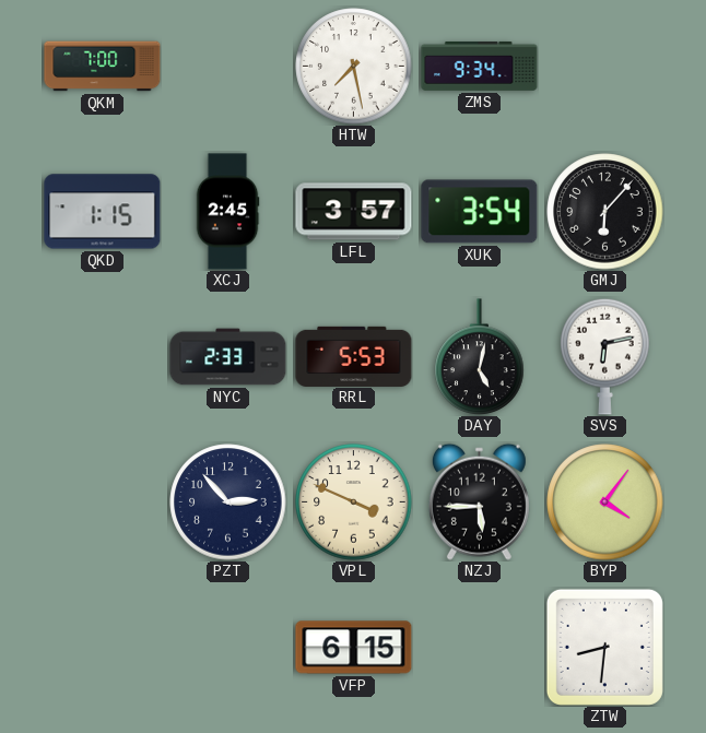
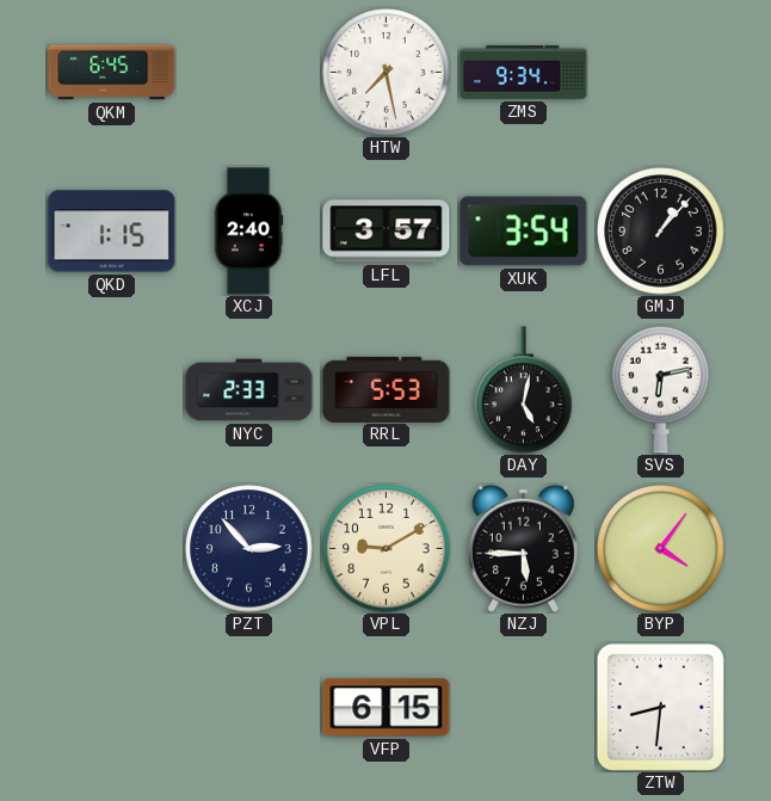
QKM: 7:00 -> 6:45
XCJ: 2:45 -> 2:40
GMJ: 6:07 -> 1:07
VPL: 3:49 -> 9:10
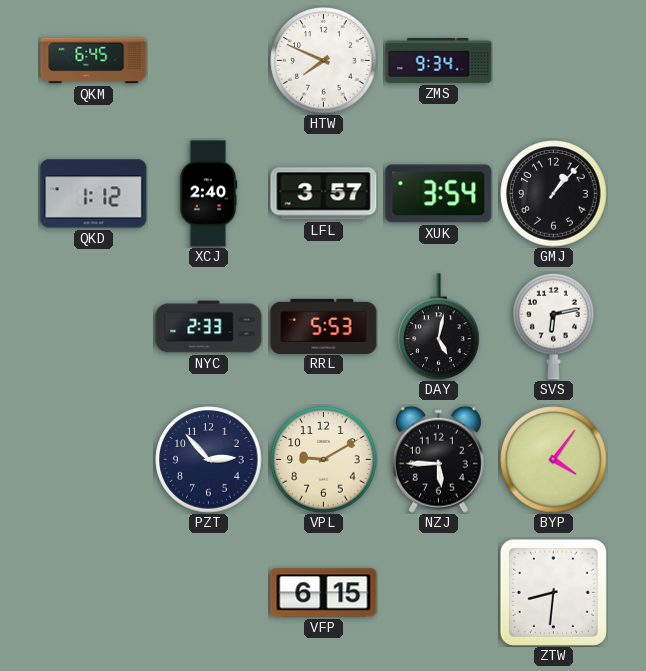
HTW: 7:28 -> 7:49
QKD: 1:15 -> 1:12
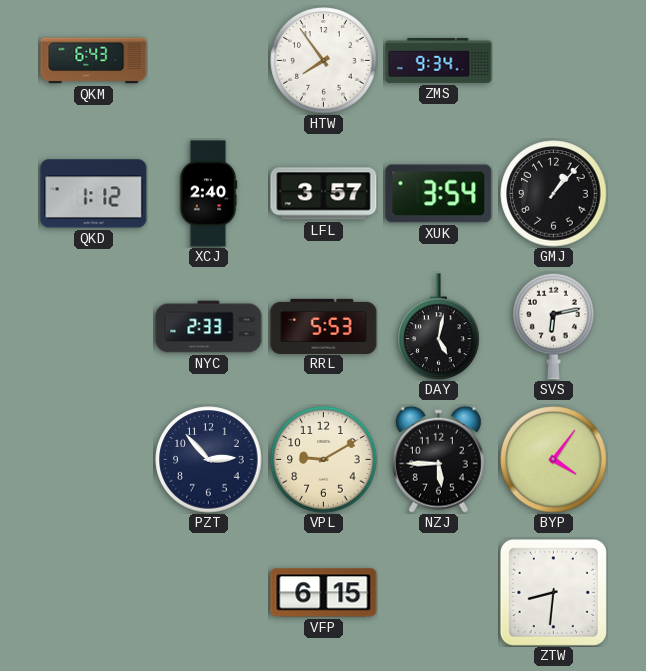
QKM: 6:45 -> 6:43
HTW: 7:49 -> 7:54
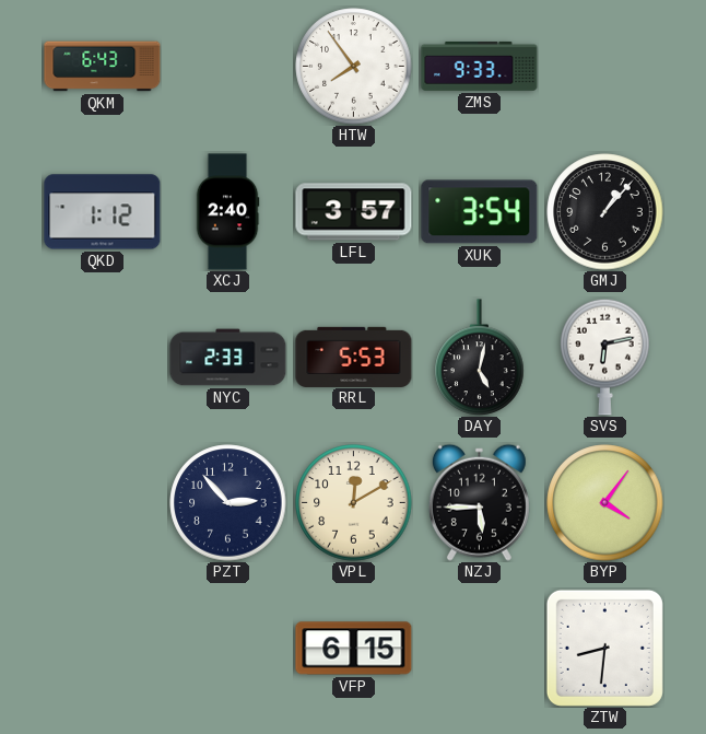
ZMS: 9:34 -> 9:33
VPL: 9:10 -> 12:10
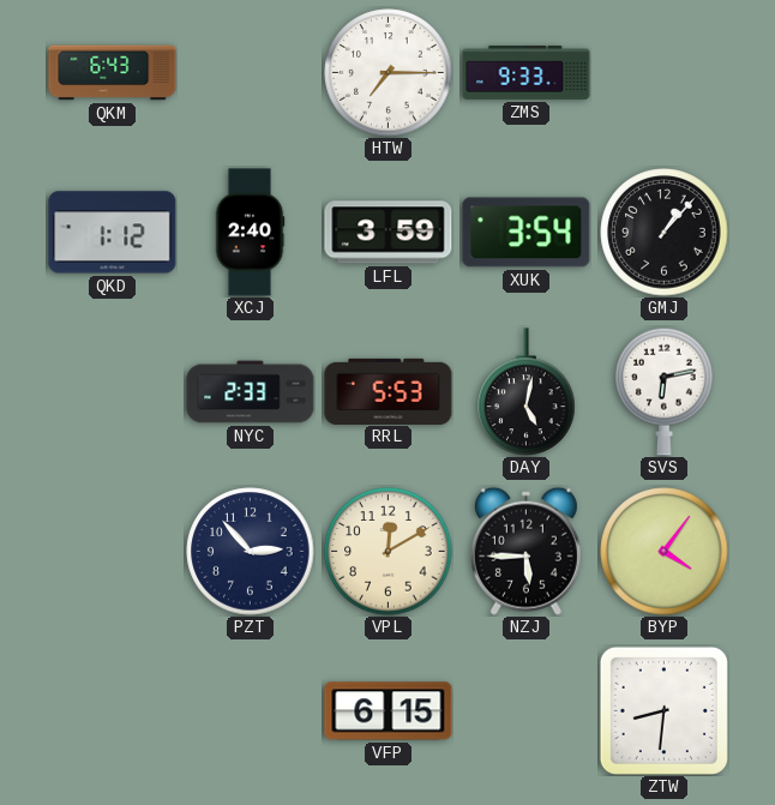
HTW: 7:54 -> 7:15
LFL: 3:57 -> 3:59
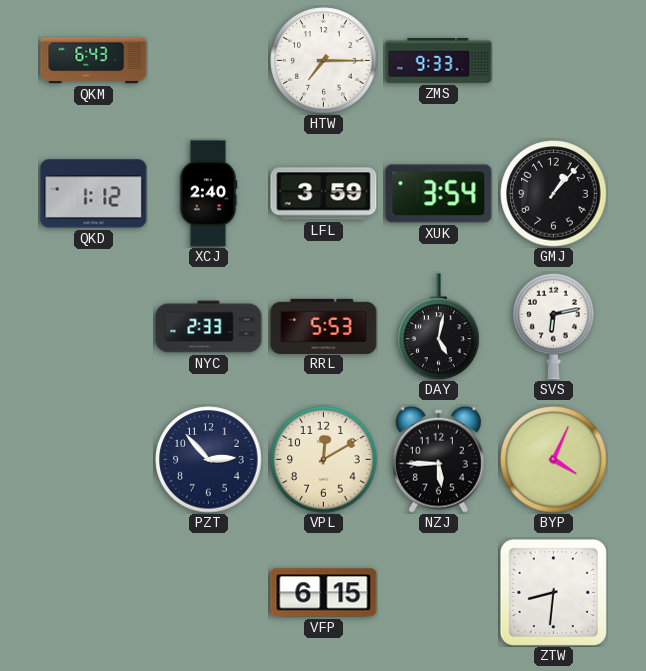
BYP: 4:06 -> 4:04
